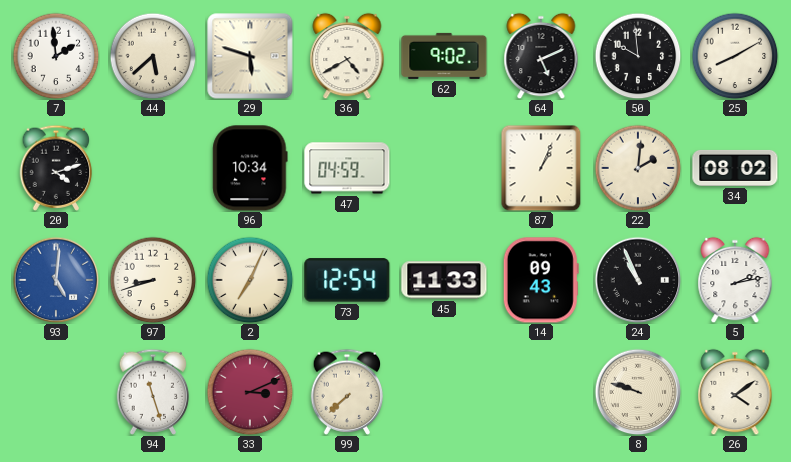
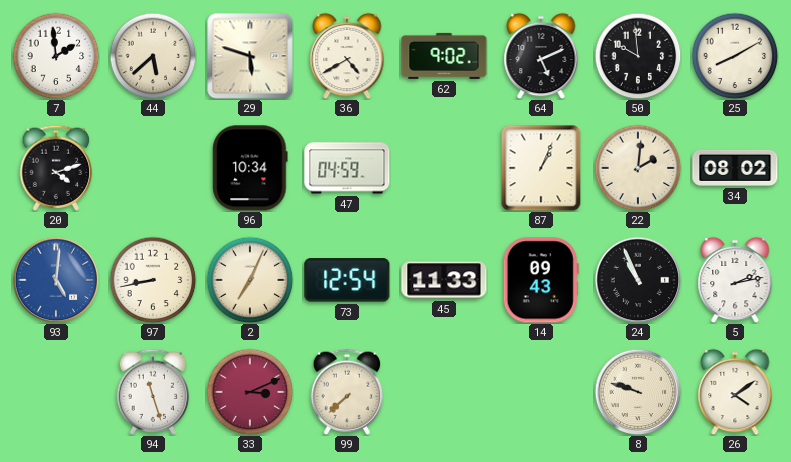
97: 8:42 -> 8:43
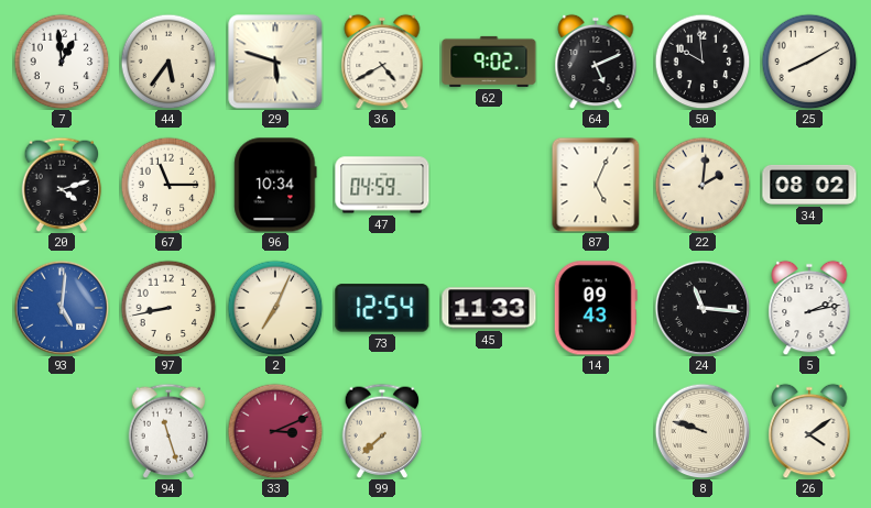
7: 1:59 -> 12:59
44: 5:38 -> 5:36
67: none -> 11:15
87: 1:04 -> 5:04
24: 10:56 -> 11:16
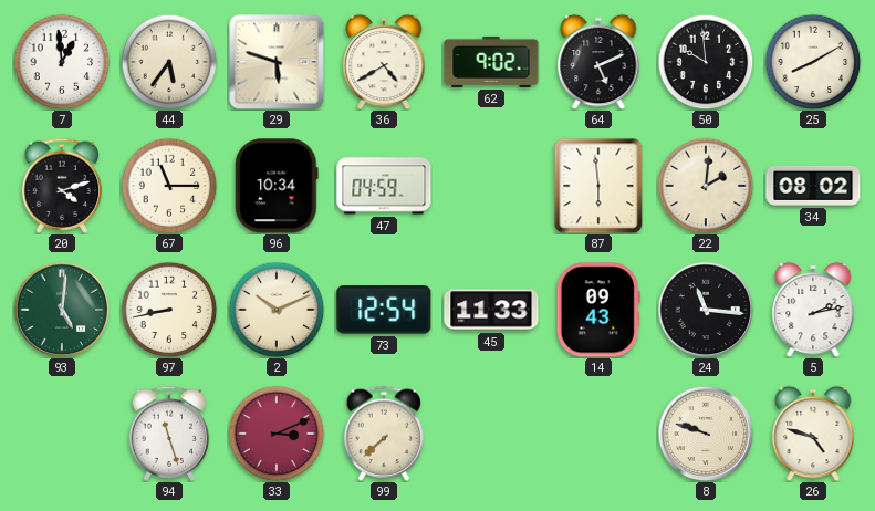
87: 5:04 -> 5:59
93 dial: blue -> green
2: 7:04 -> 10:11
26: 4:09 -> 4:48
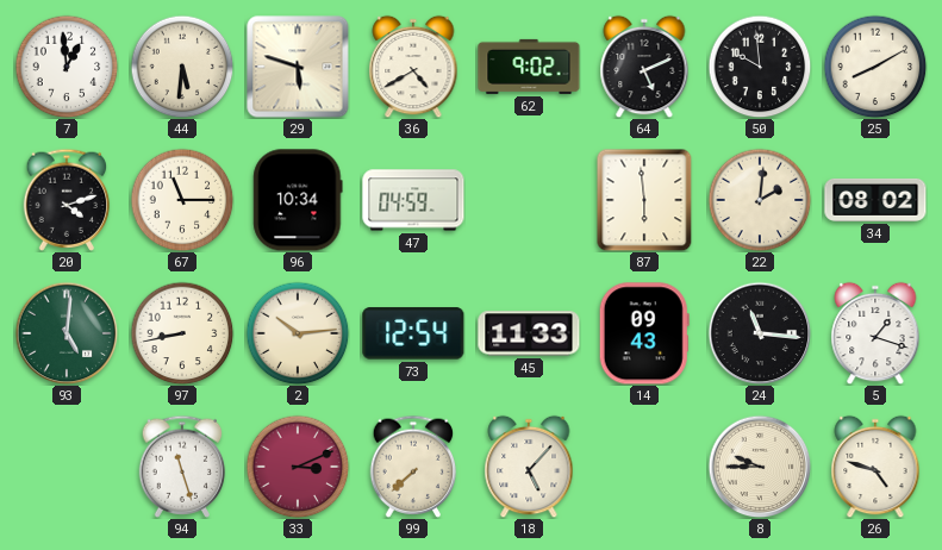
44: 5:36 -> 5:31
2: 10:11 -> 10:14
5: 2:13 -> 1:18
18: none -> 5:07
8: 9:48 -> 9:45
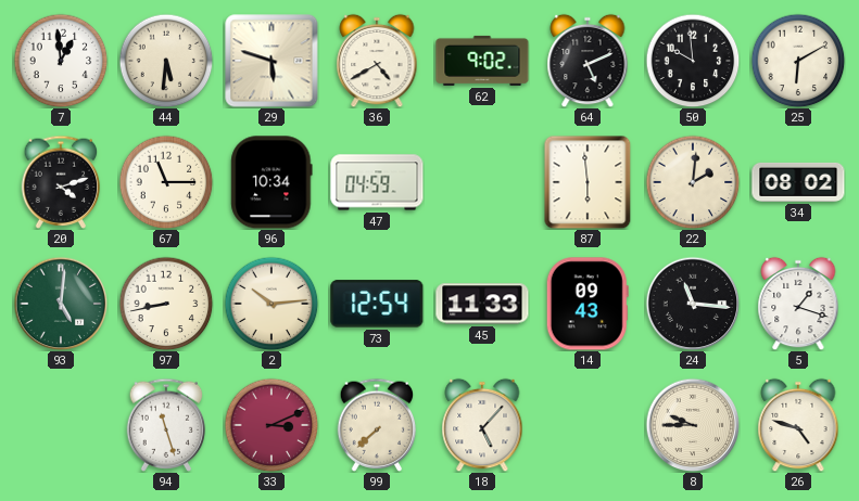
25: 8:10 -> 6:10
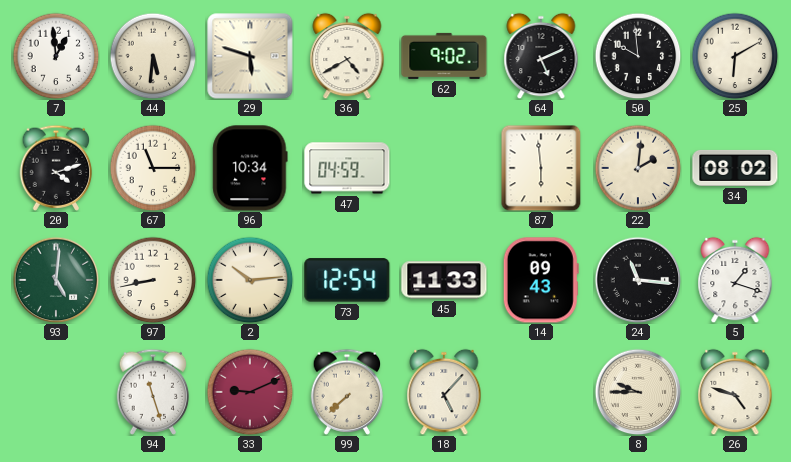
33: 3:11 -> 9:11
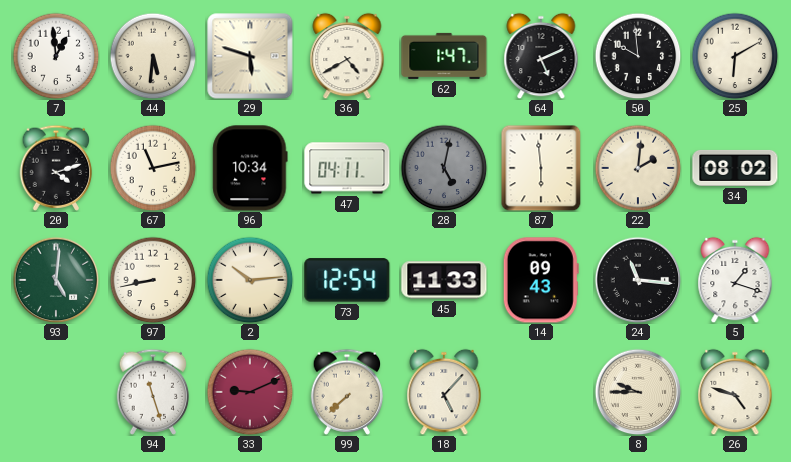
62: 9:02 -> 1:47
67: 11:15 -> 11:13
47: 04:59 -> 04:11
28: none -> 5:02
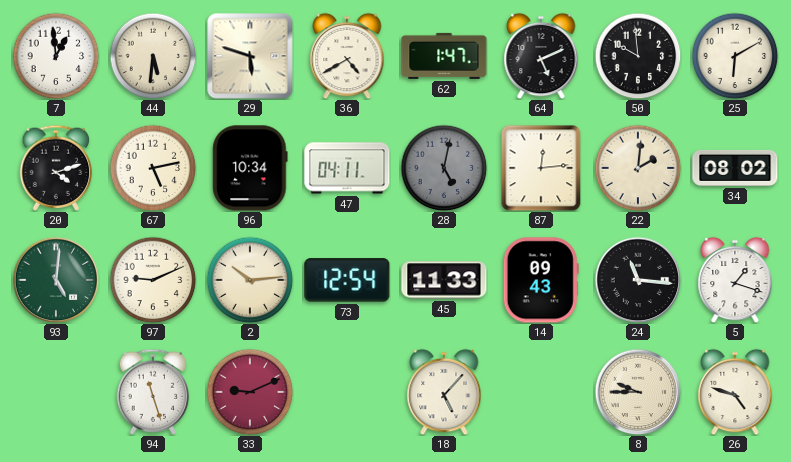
67: 11:13 -> 5:13
87: 5:59 -> 12:14
97: 8:43 -> 9:11
99: 7:38 -> none
